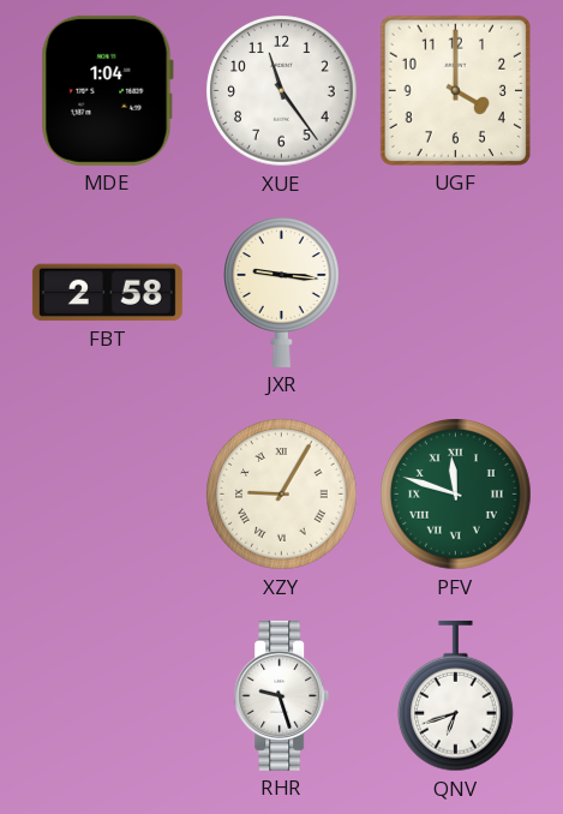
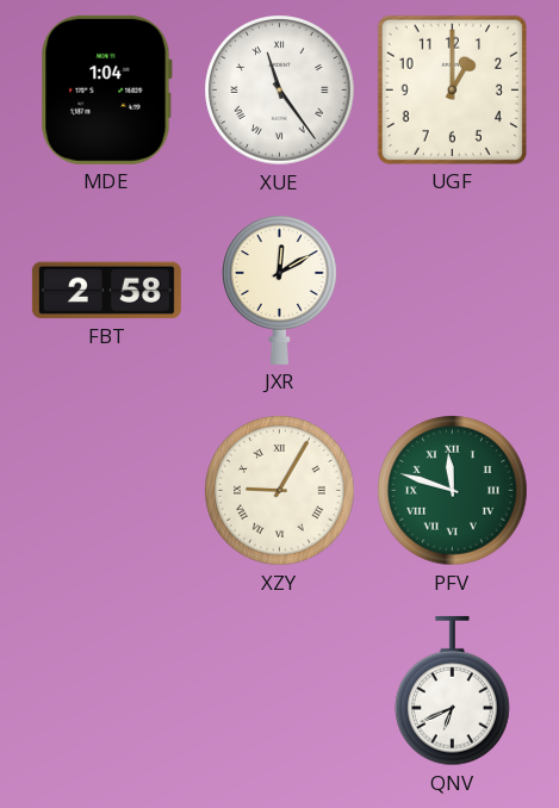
XUE numerals: Arabic -> Roman
UGF: 4:00 -> 1:00
JXR: 9:16 -> 12:10
RHR: 9:27 -> none
QNV: 6:42 -> 6:41
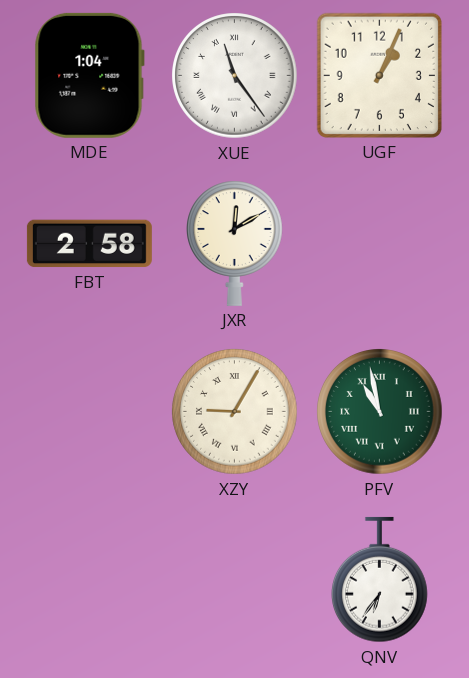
UGF: 1:00 -> 1:04
PFV: 11:48 -> 10:58
QNV: 6:41 -> 6:36
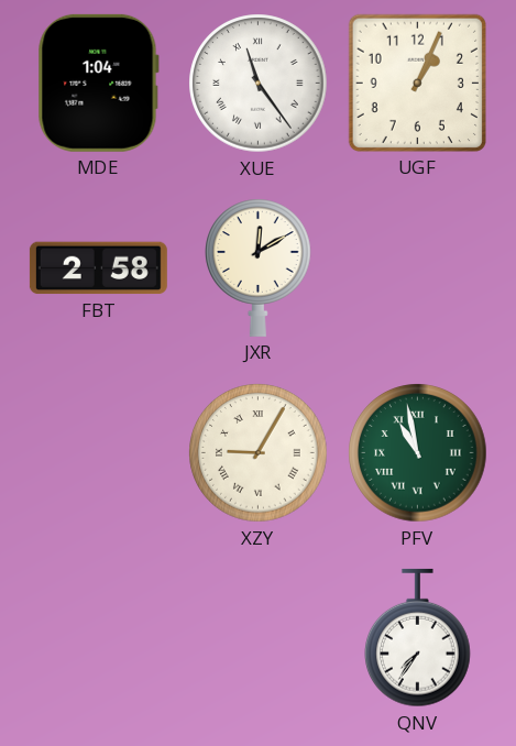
QNV: 6:36 -> 7:36
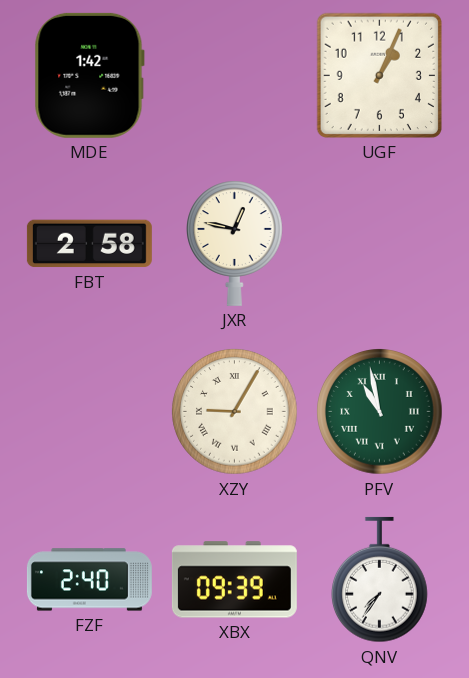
MDE: 1:04 -> 1:42
XUE: 11:24 -> none
JXR: 12:10 -> 12:47
FZF: none -> 2:40
XBX: none -> 09:39
